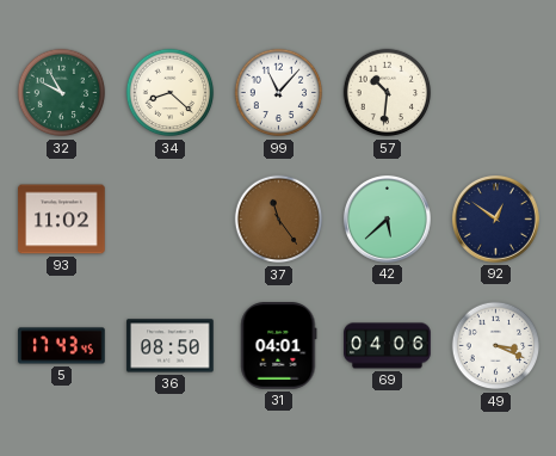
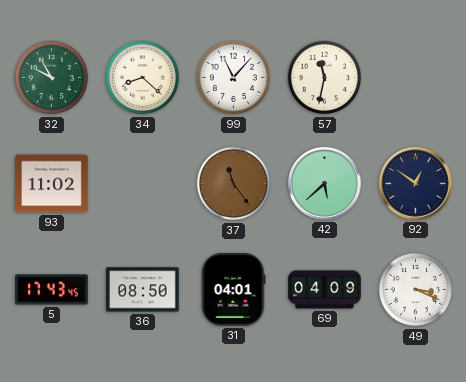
57: 10:31 -> 11:32
69: 04:06 -> 04:09
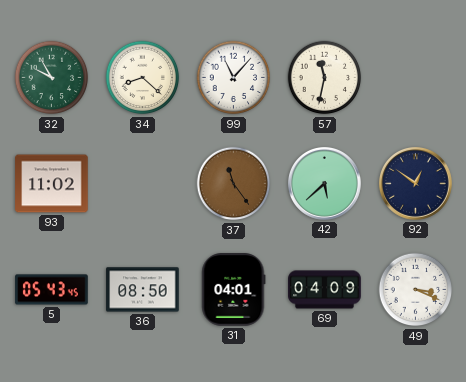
5: 17:43 -> 05:43
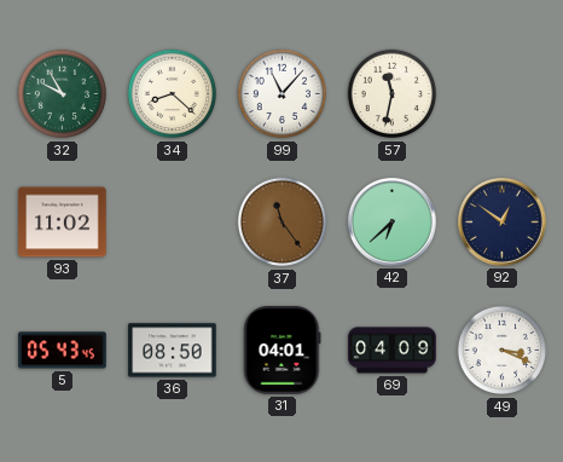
42: 5:38 -> 6:38
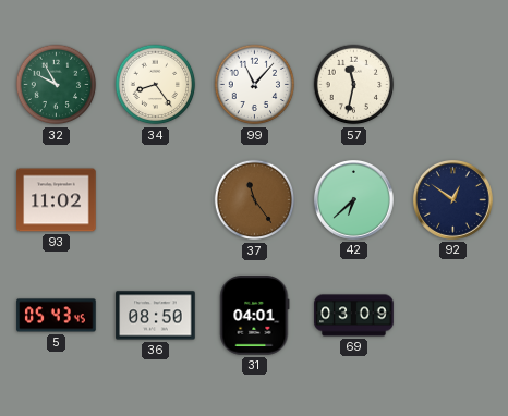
34: 8:22 -> 8:24
69: 04:09 -> 03:09
49: 3:19 -> none
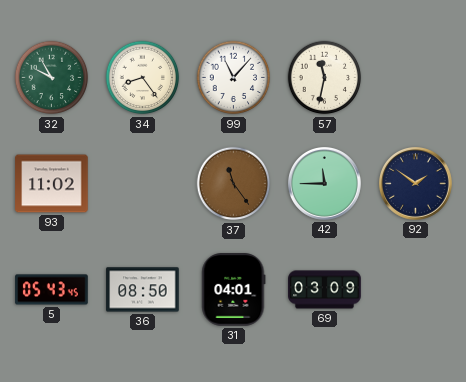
42: 6:38 -> 11:45
92: 12:51 -> 1:51
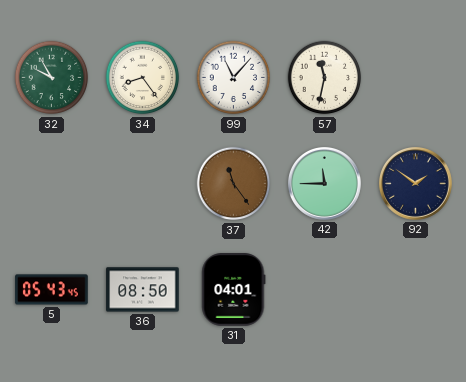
93: 11:02 -> none
69: 03:09 -> none
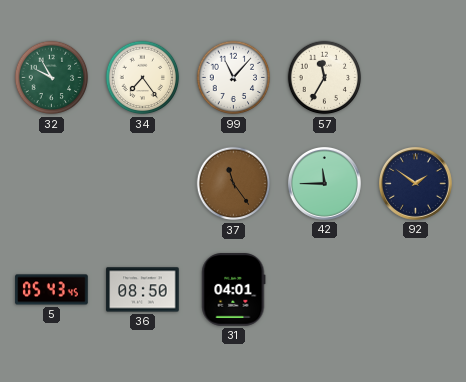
34: 8:24 -> 7:24
57: 11:32 -> 11:35
